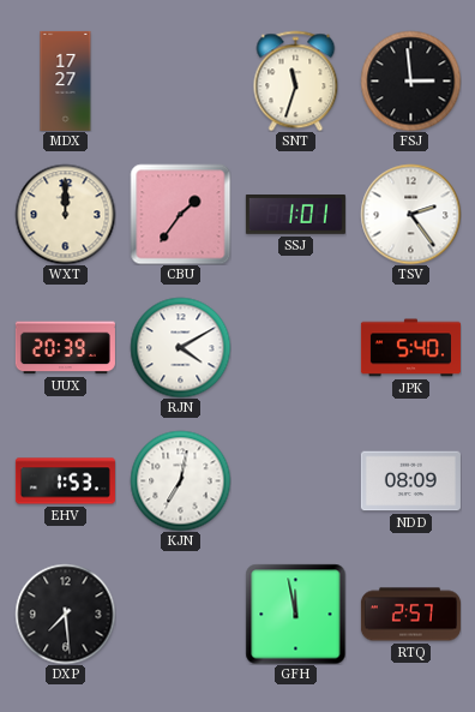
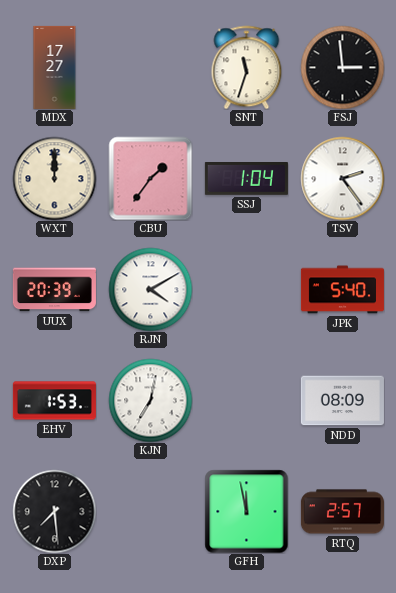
SSJ: 1:01 -> 1:04
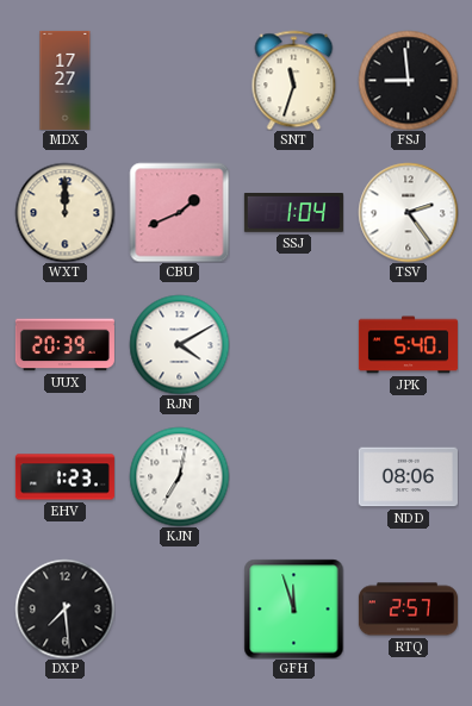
FSJ: 2:59 -> 8:59
CBU: 1:36 -> 1:41
EHV: 1:53 -> 1:23
NDD: 08:09 -> 08:06
GFH: 11:58 -> 11:57
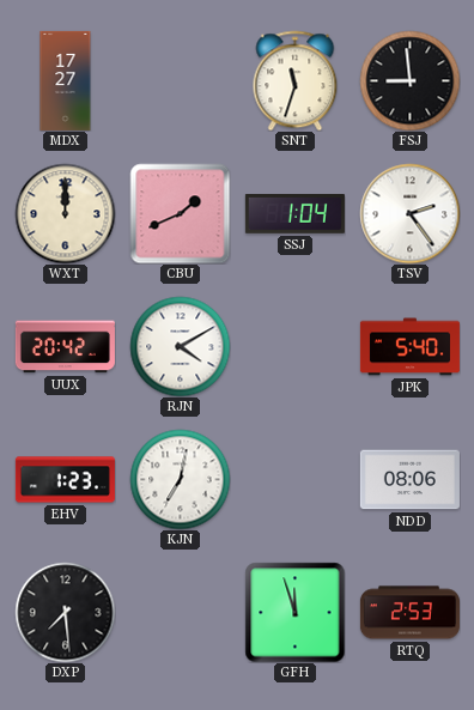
UUX: 20:39 -> 20:42
RTQ: 2:57 -> 2:53
